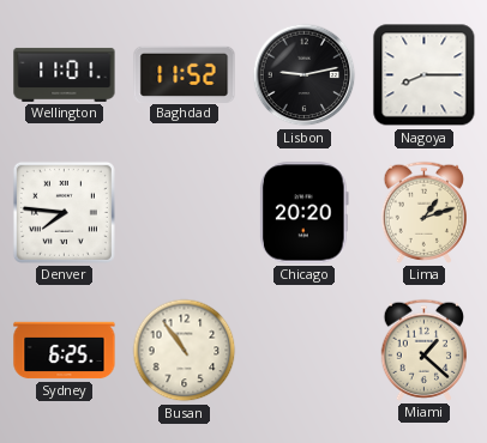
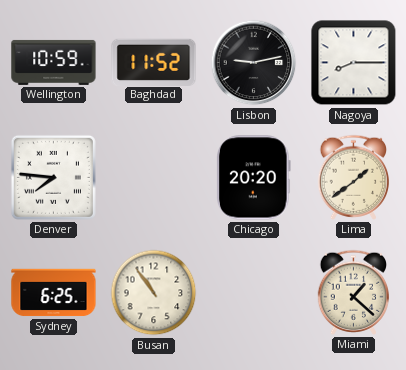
Wellington: 11:01 -> 10:59
Lima: 1:12 -> 1:39
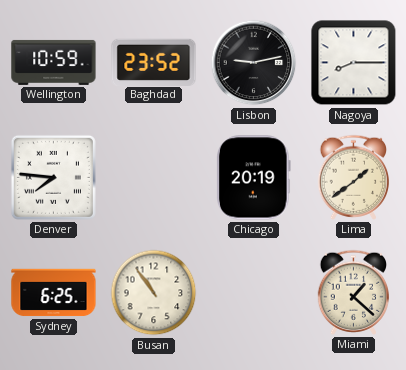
Baghdad: 11:52 -> 23:52
Chicago: 20:20 -> 20:19
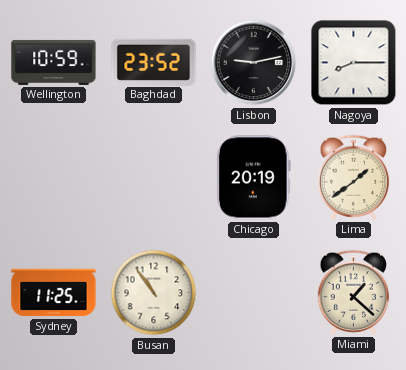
Denver: 7:46 -> none
Sydney: 6:25 -> 11:25
